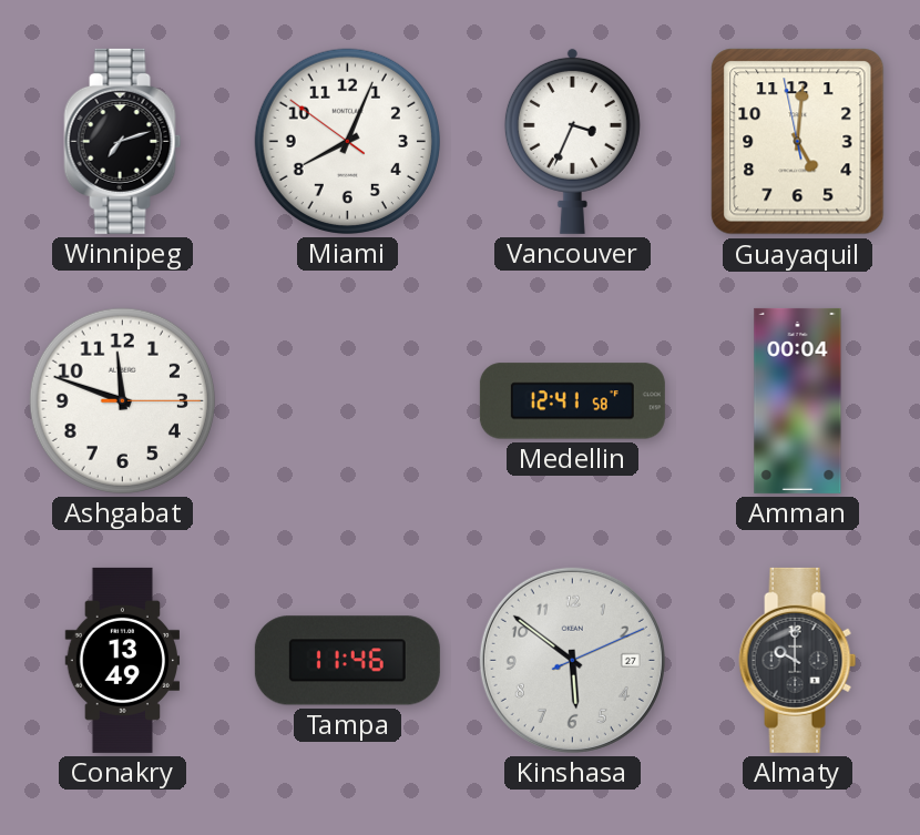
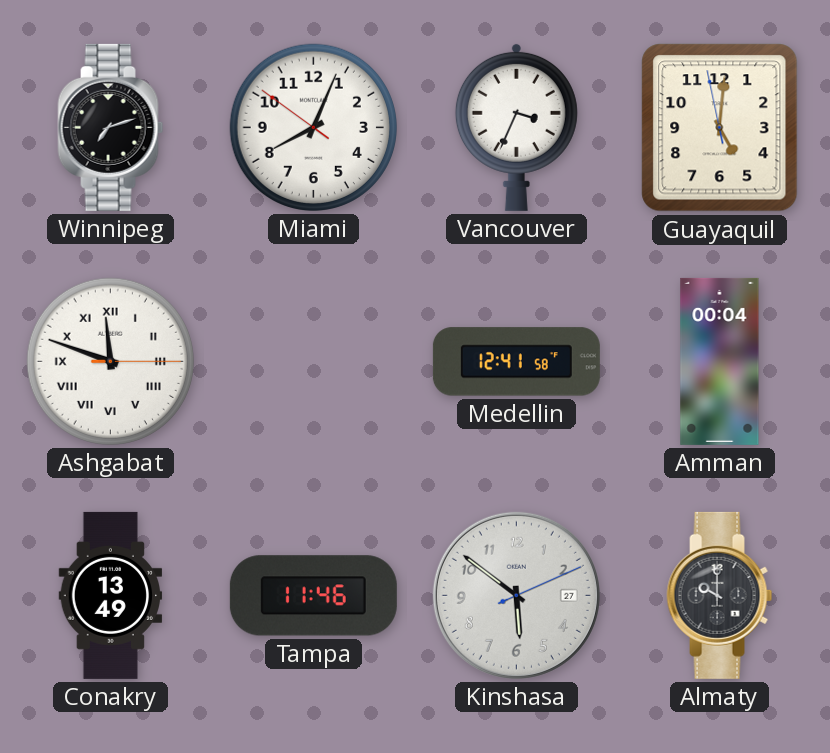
Ashgabat numerals: Arabic -> Roman
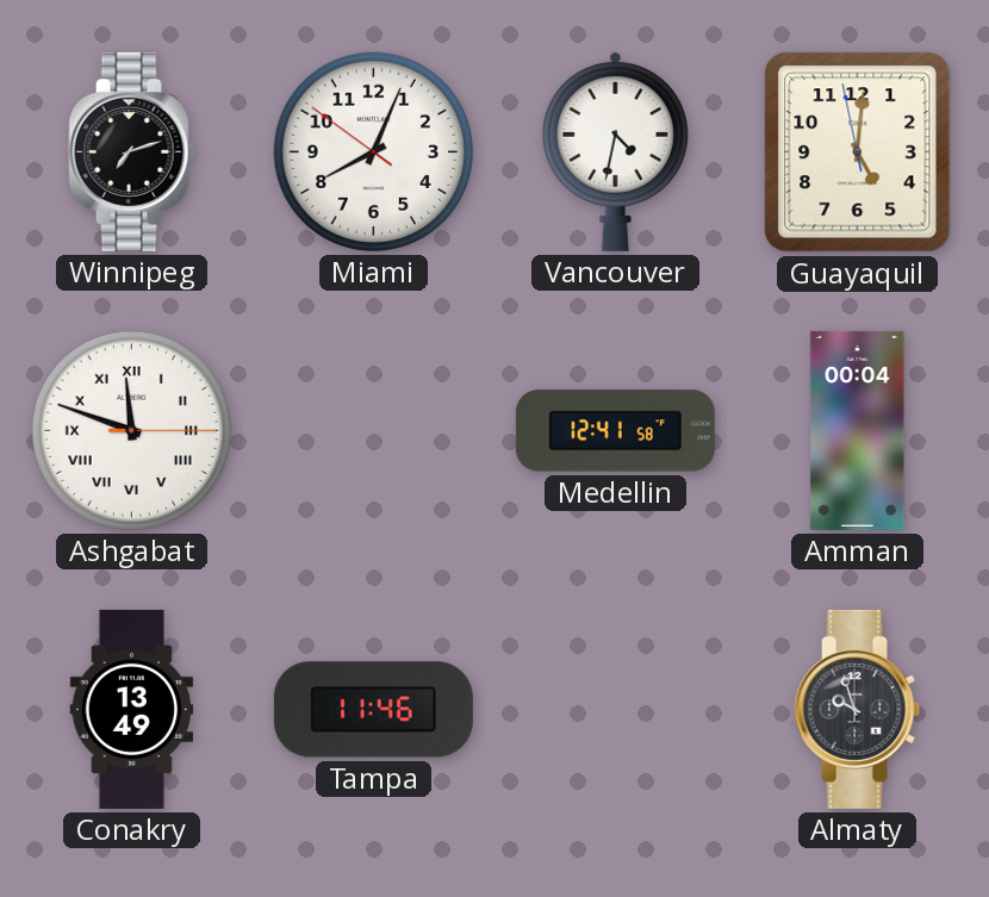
Vancouver: 3:34 -> 4:32
Kinshasa: 5:51 -> none
Almaty: 10:00 -> 9:57
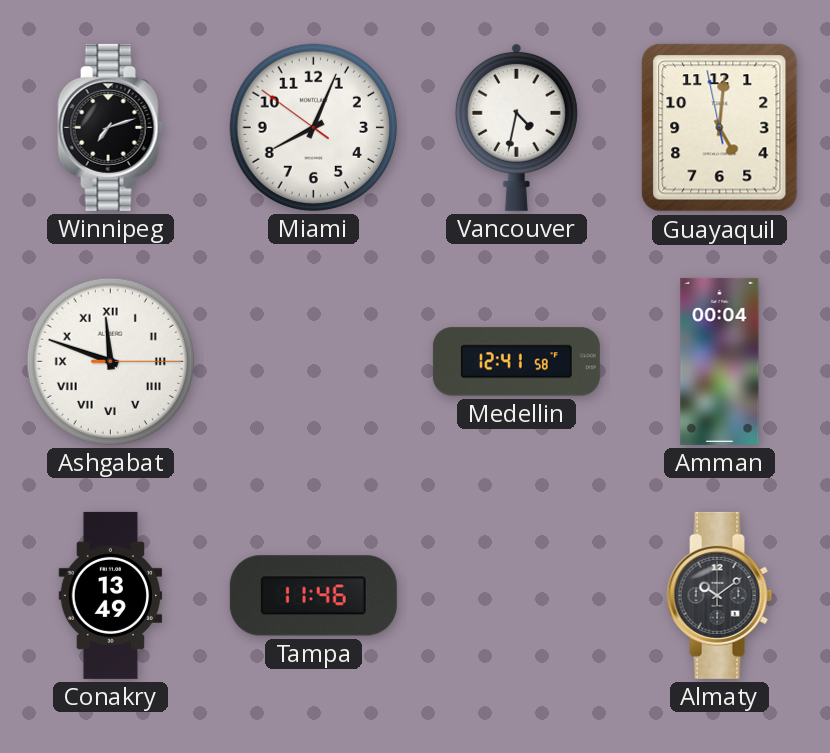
Almaty: 9:57 -> 10:09
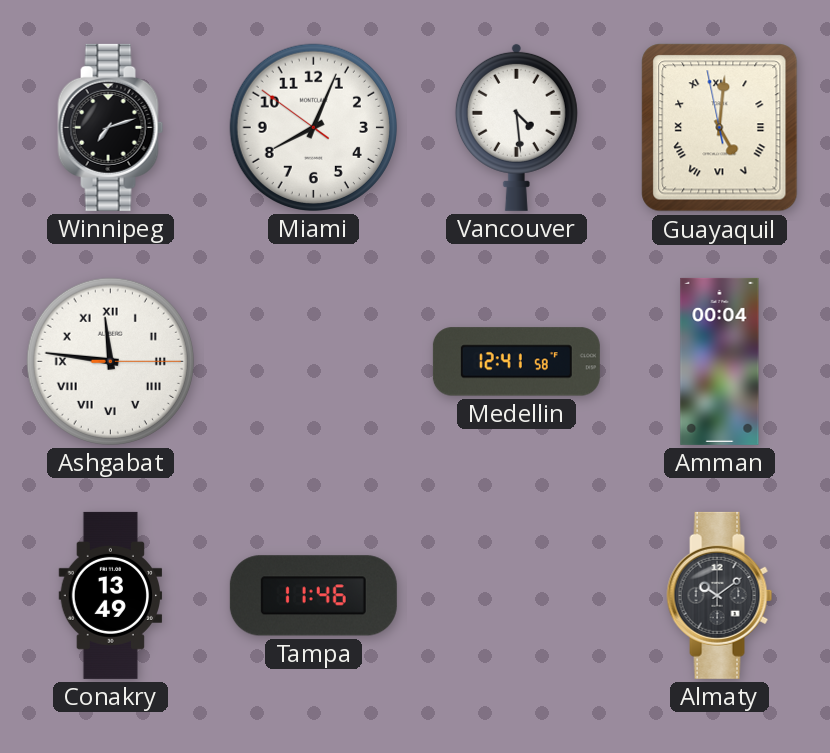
Vancouver: 4:32 -> 4:29
Guayaquil numerals: Arabic -> Roman
Ashgabat: 11:48 -> 11:46
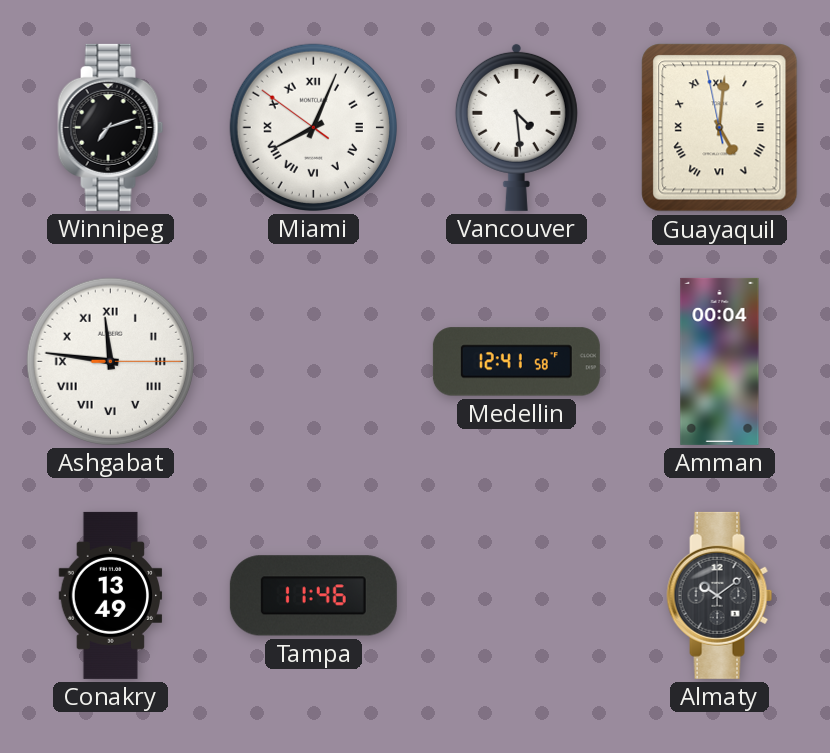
Miami numerals: Arabic -> Roman
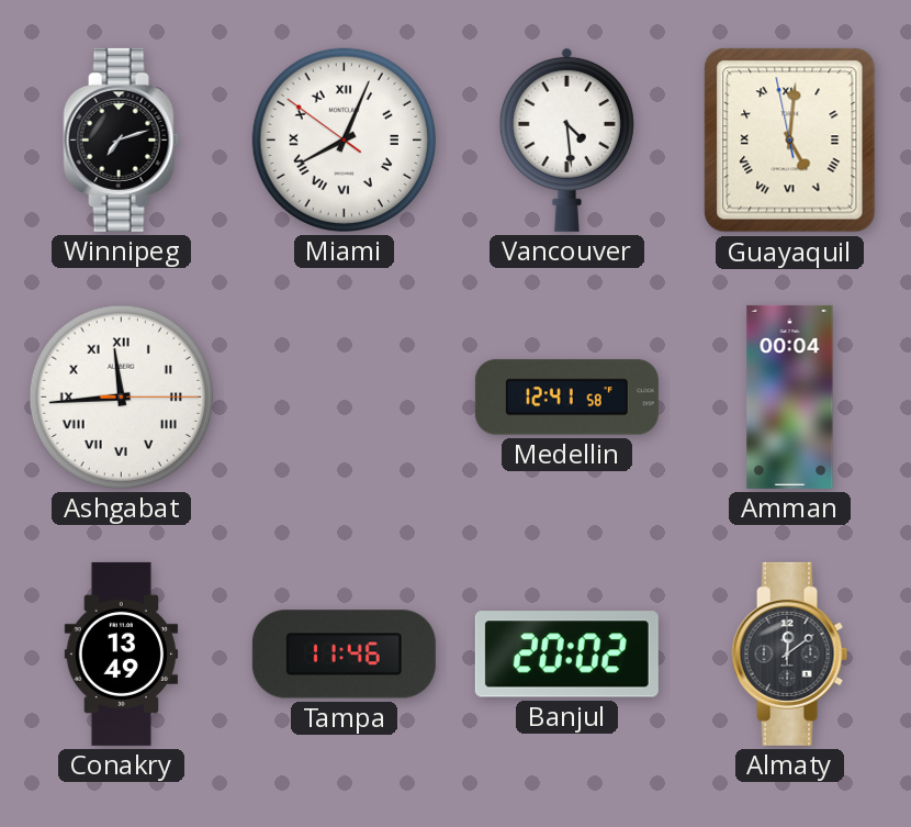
Ashgabat: 11:46 -> 11:44
Banjul: none -> 20:02
Almaty: 10:09 -> 12:09
